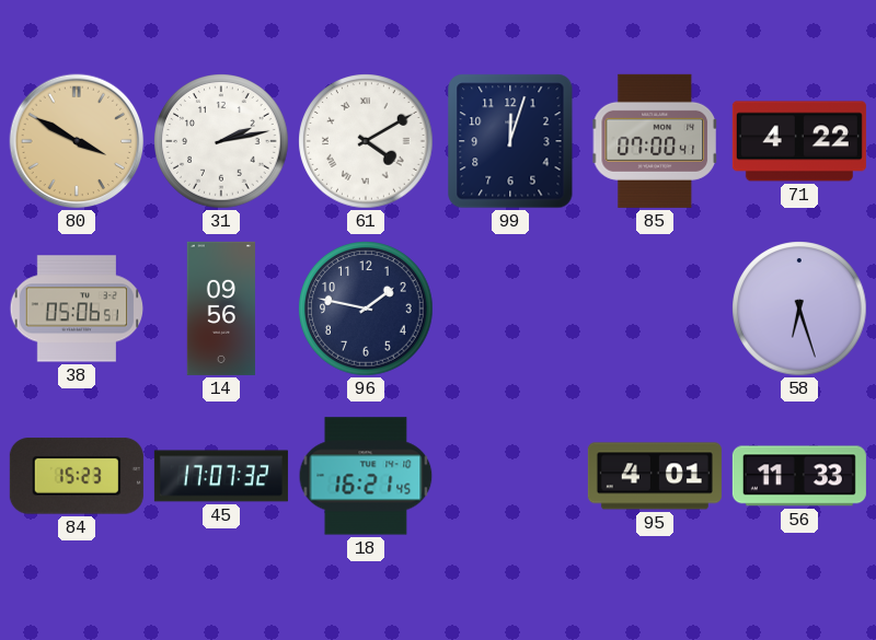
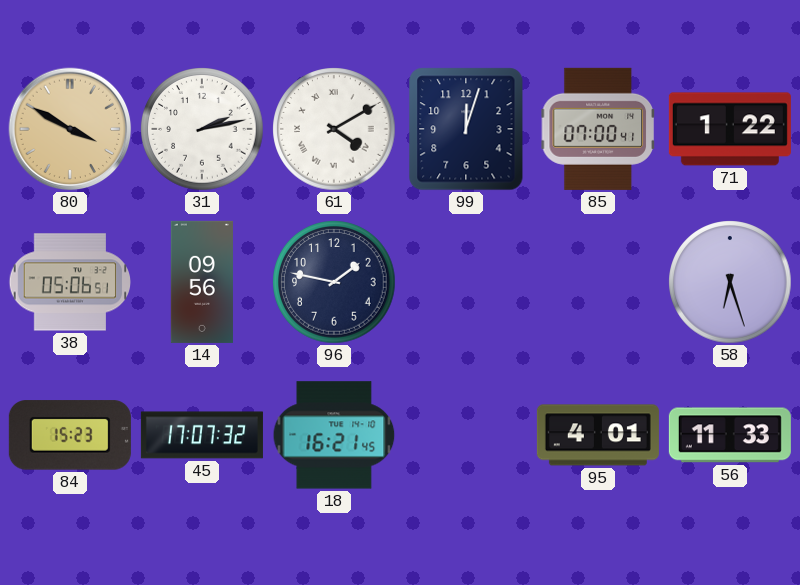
71: 4:22 -> 1:22
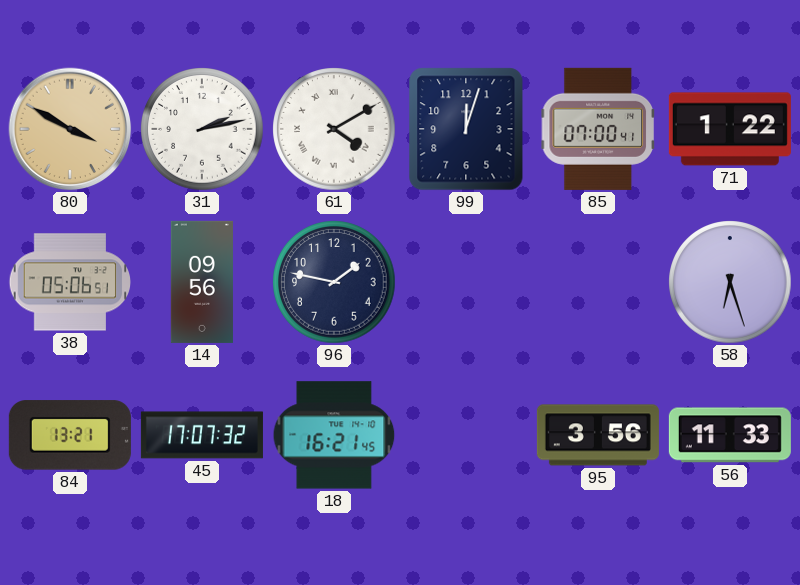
84: 15:23 -> 13:21
95: 4:01 -> 3:56
